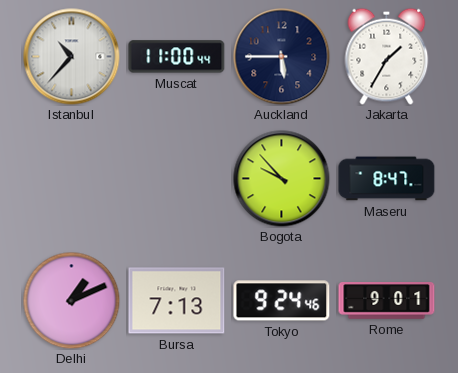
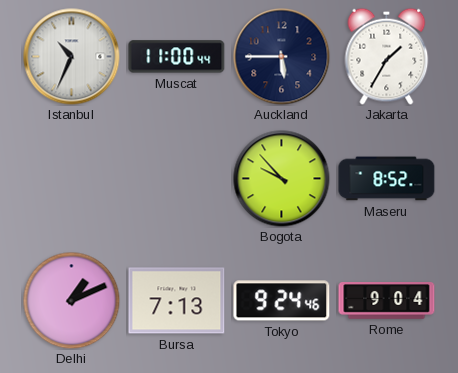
Istanbul: 10:37 -> 10:34
Maseru: 8:47 -> 8:52
Rome: 9:01 -> 9:04
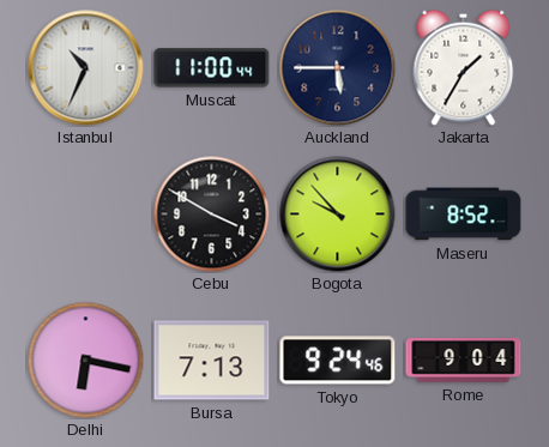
Cebu: none -> 3:50
Delhi: 1:11 -> 6:17
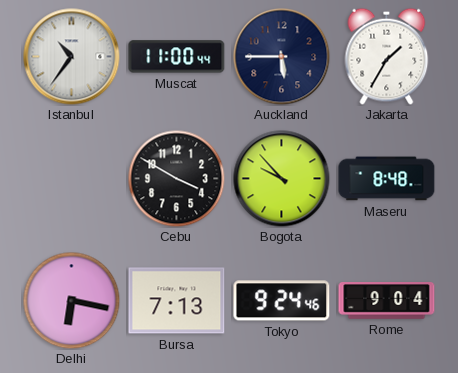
Istanbul: 10:34 -> 10:36
Maseru: 8:52 -> 8:48
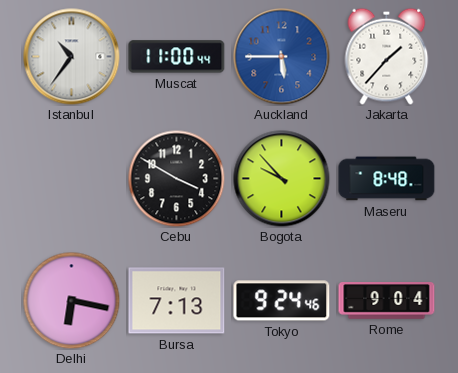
Auckland dial: navy -> blue
Jakarta: 1:35 -> 1:37
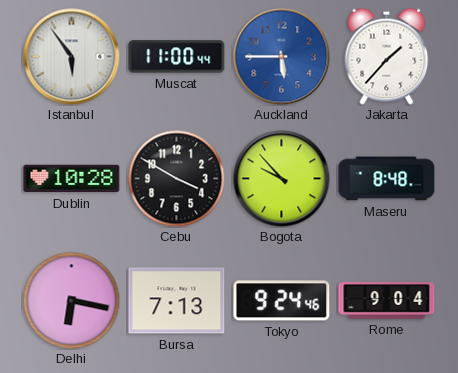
Istanbul: 10:36 -> 5:54
Dublin: none -> 10:28
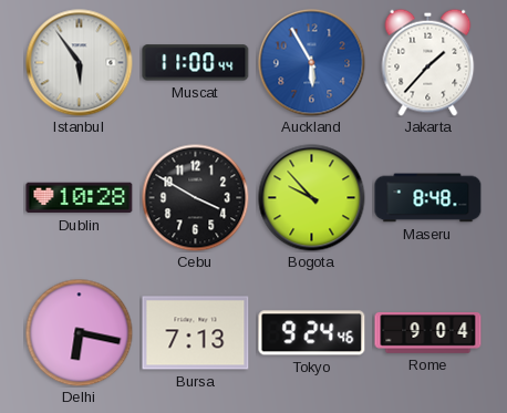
Auckland: 5:45 -> 5:55
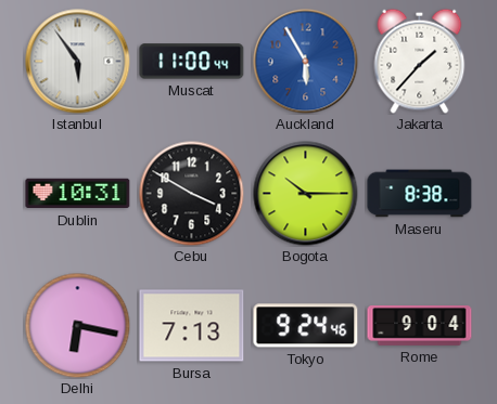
Dublin: 10:28 -> 10:31
Bogota: 9:53 -> 10:15
Maseru: 8:48 -> 8:38
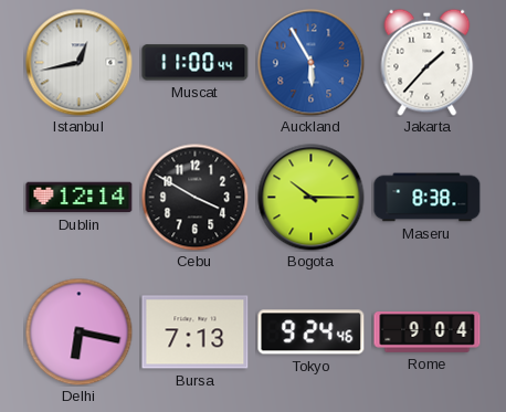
Istanbul: 5:54 -> 12:43
Dublin: 10:31 -> 12:14
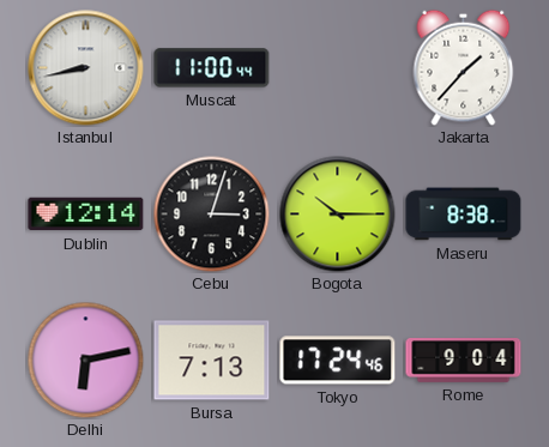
Istanbul: 12:43 -> 8:43
Auckland: 5:55 -> none
Cebu: 3:50 -> 3:03
Delhi: 6:17 -> 6:13
Tokyo: 9:24 -> 17:24
